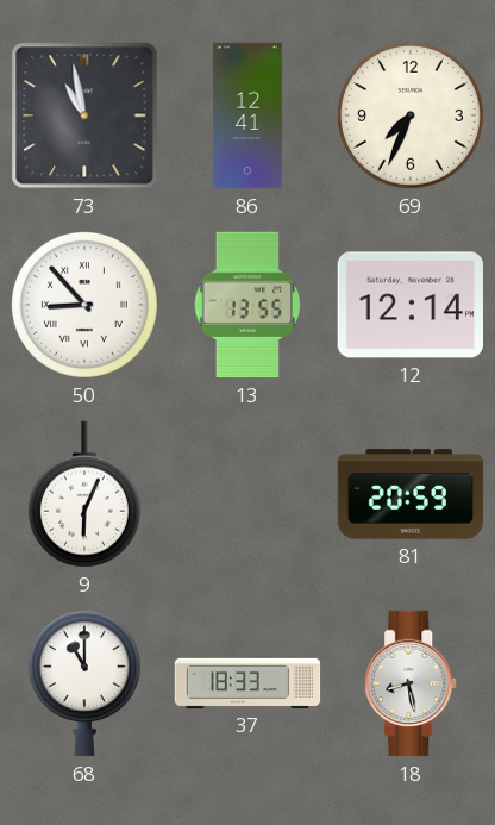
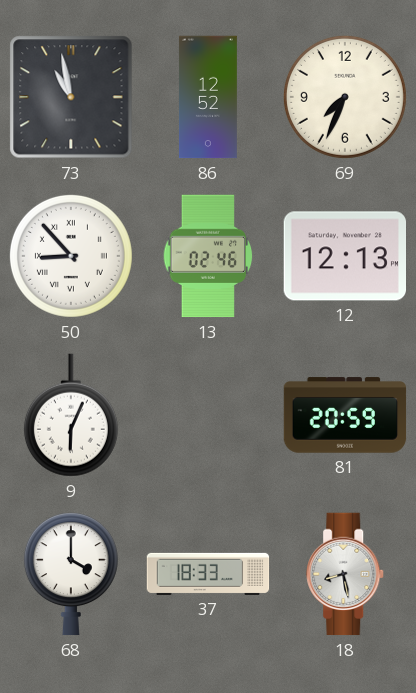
86: 12:41 -> 12:52
13: 13:55 -> 02:46
12: 12:14 -> 12:13
68: 11:00 -> 4:00
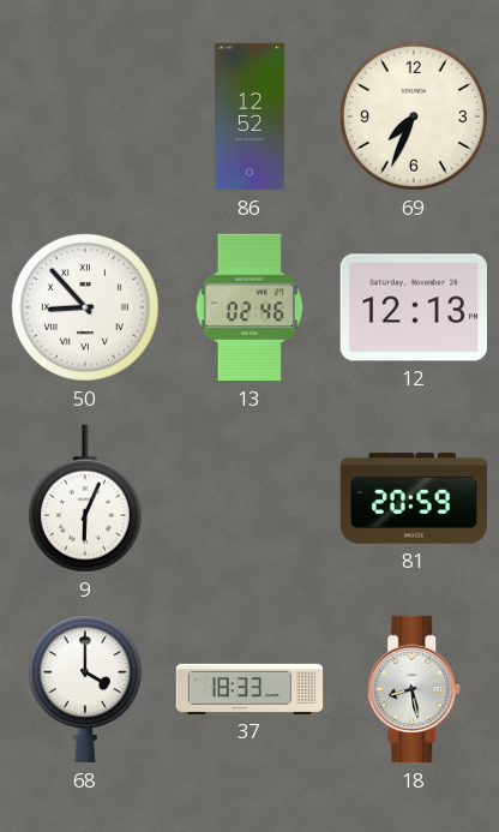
73: 10:58 -> none
